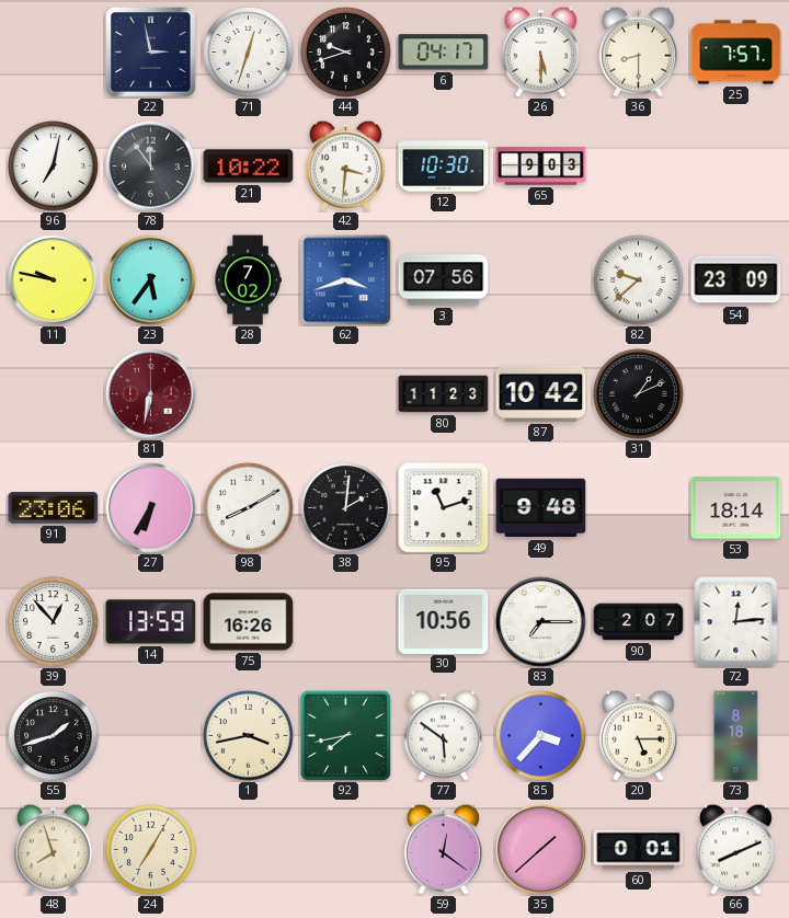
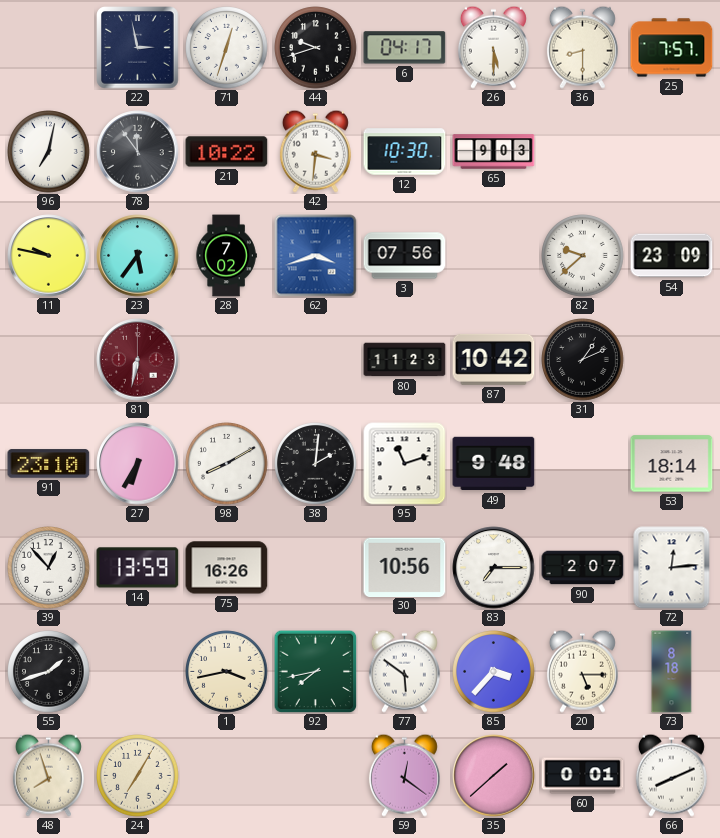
91: 23:06 -> 23:10
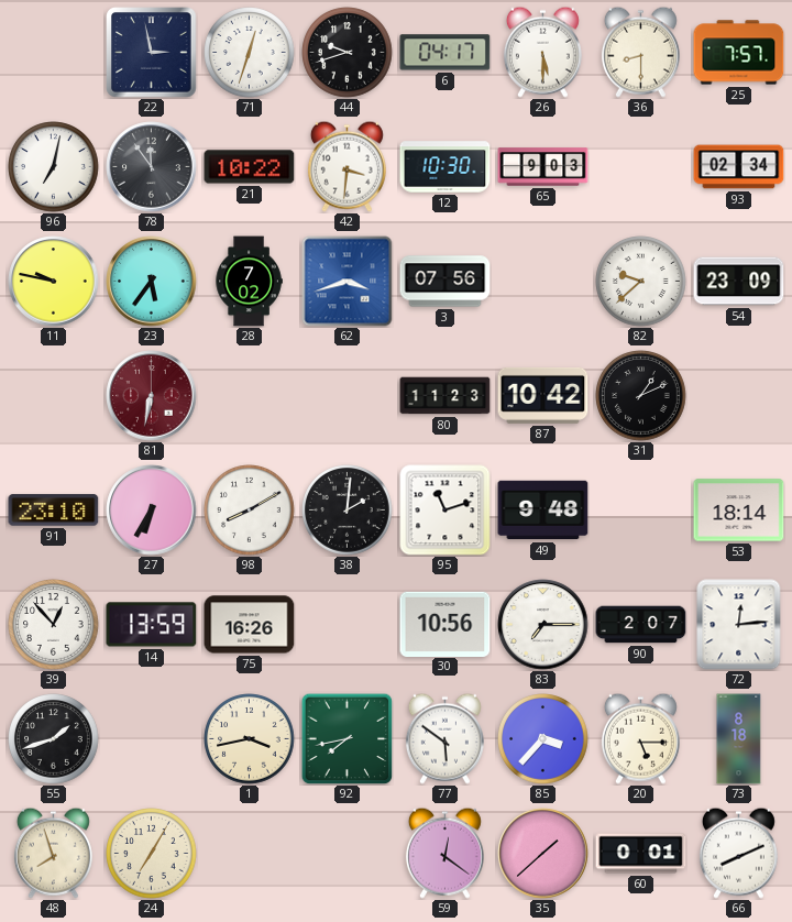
93: none -> 02:34
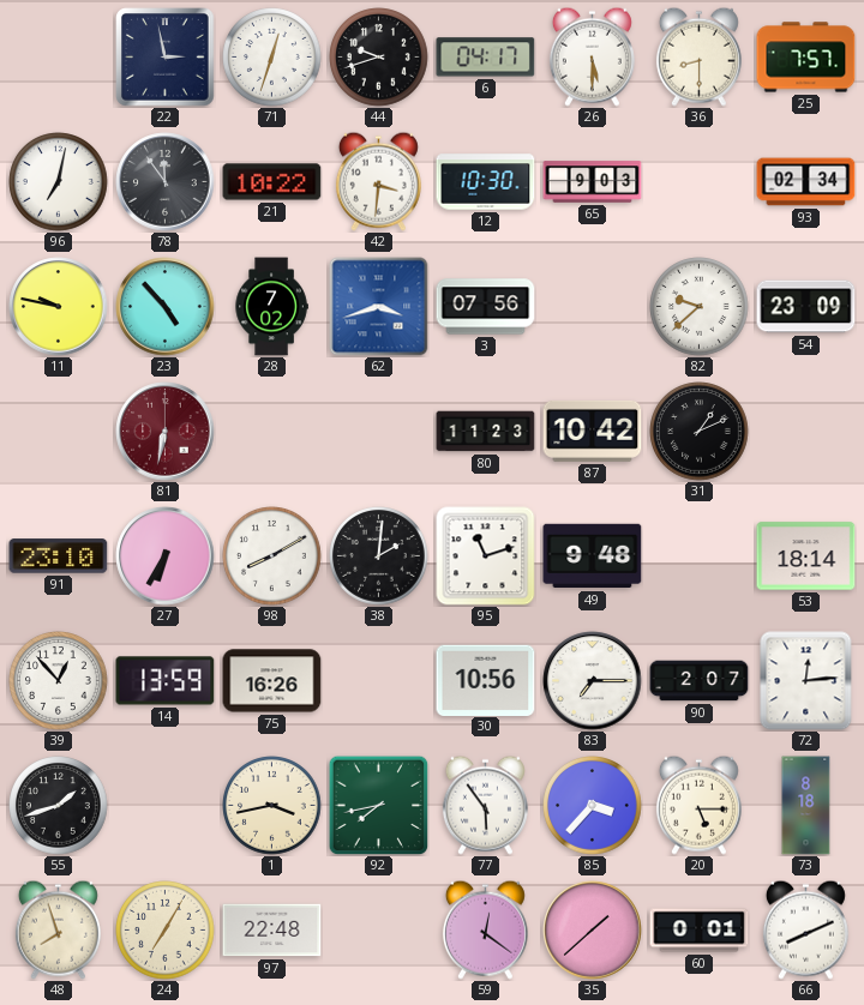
23: 5:36 -> 4:53
77: 5:51 -> 5:54
97: none -> 22:48
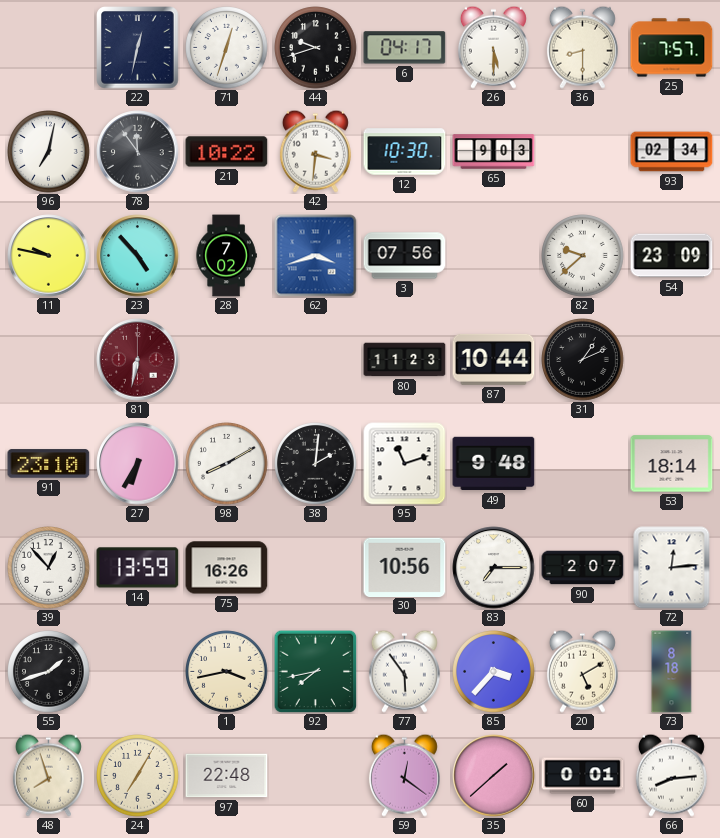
22: 2:58 -> 12:32
87: 10:42 -> 10:44
20: 5:15 -> 5:10
66: 8:11 -> 8:14
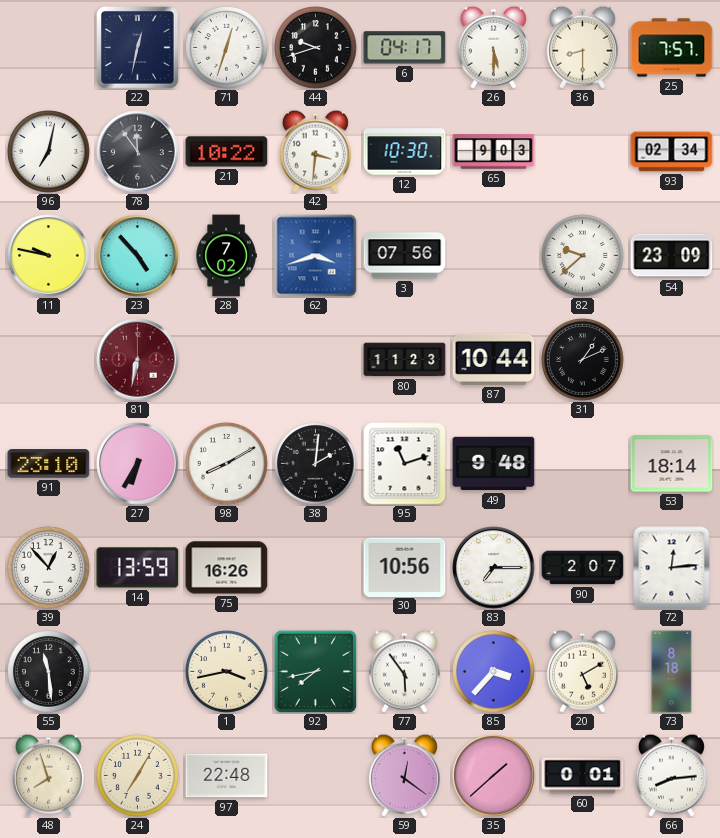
55: 1:42 -> 11:29
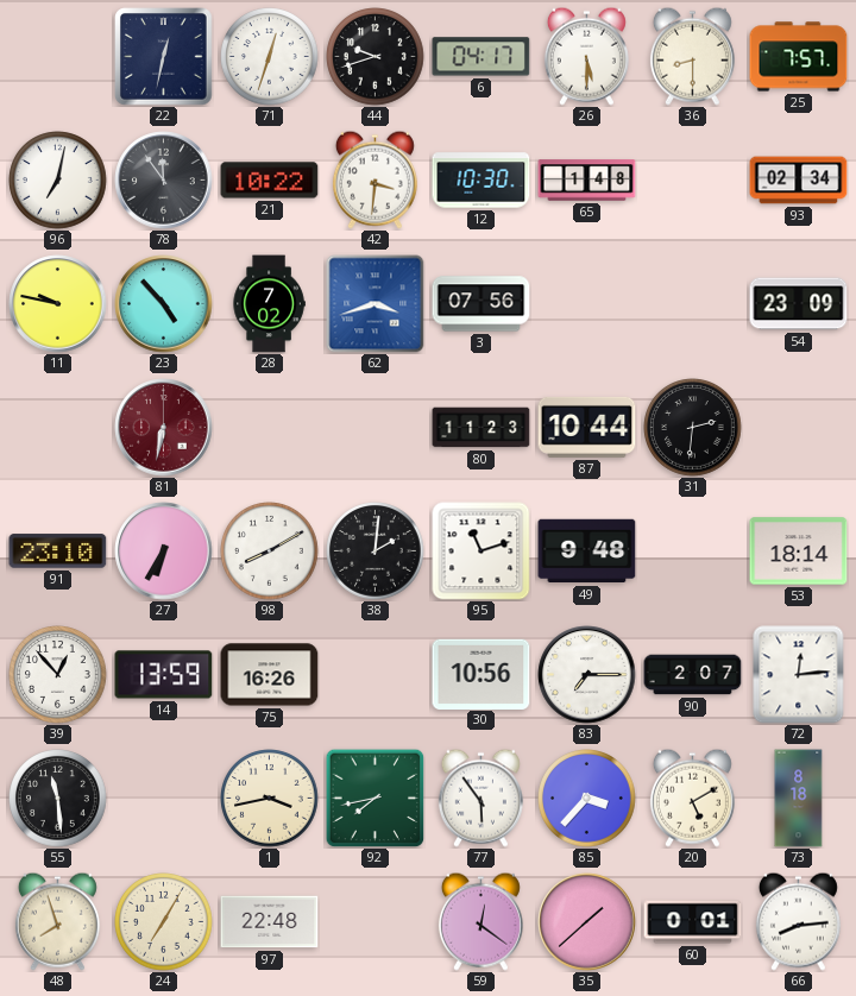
65: 9:03 -> 1:48
82: 9:38 -> none
31: 1:11 -> 2:31
